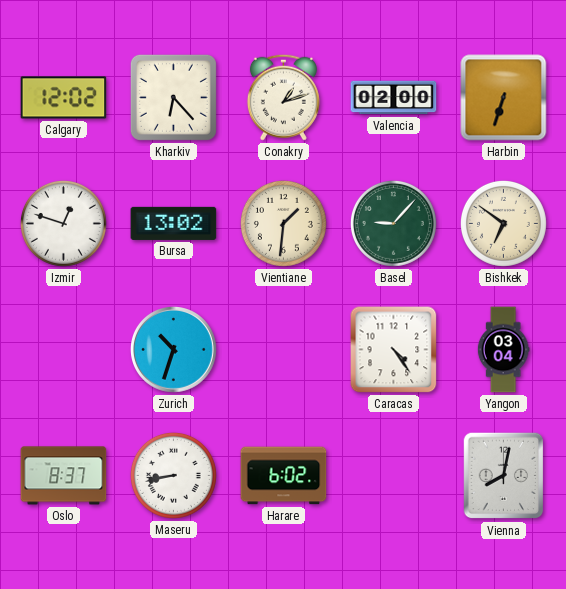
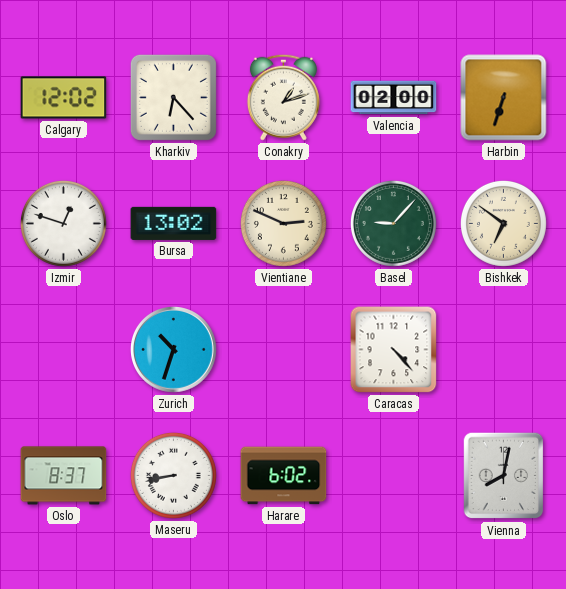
Vientiane: 1:31 -> 2:49
Caracas: 4:24 -> 4:23
Yangon: 03:04 -> none
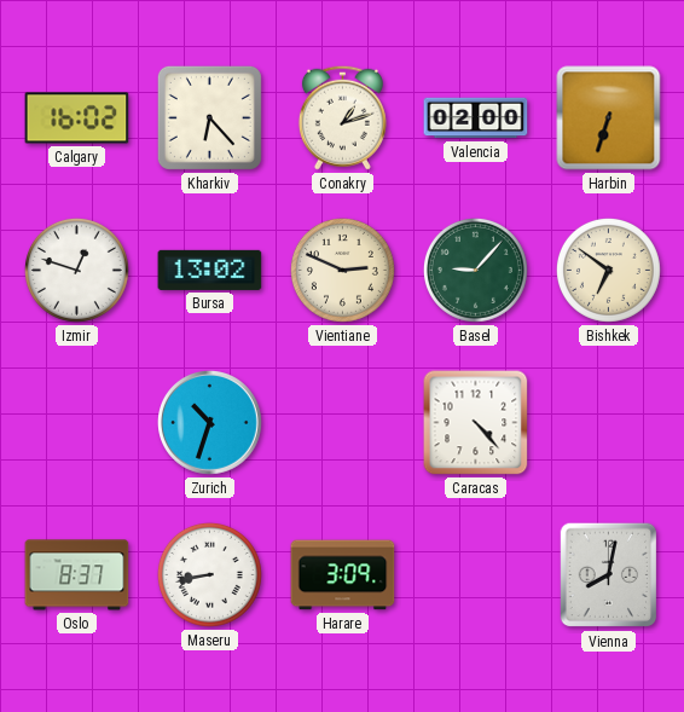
Calgary: 12:02 -> 16:02
Harare: 6:02 -> 3:09
